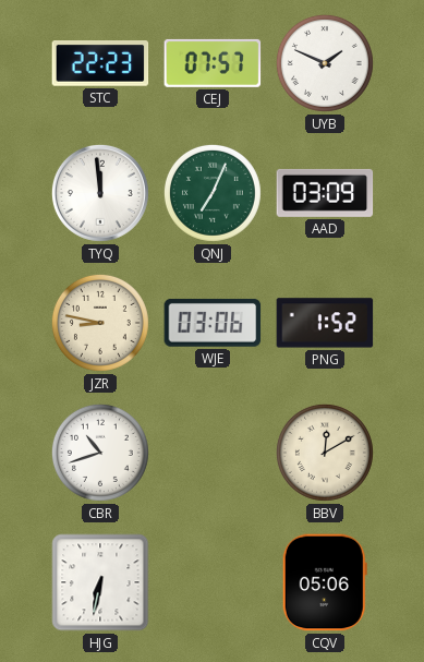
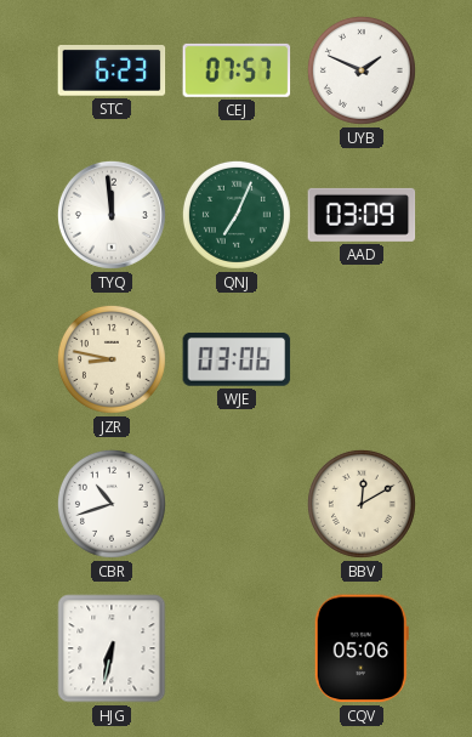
STC: 22:23 -> 6:23
PNG: 1:52 -> none
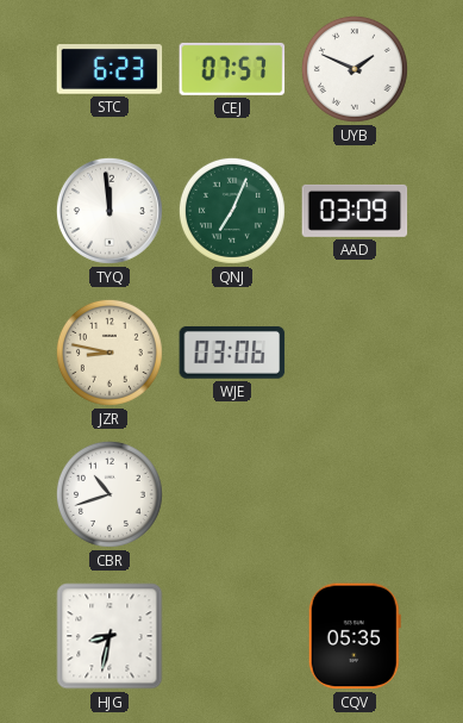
BBV: 12:10 -> none
HJG: 6:32 -> 8:32
CQV: 05:06 -> 05:35
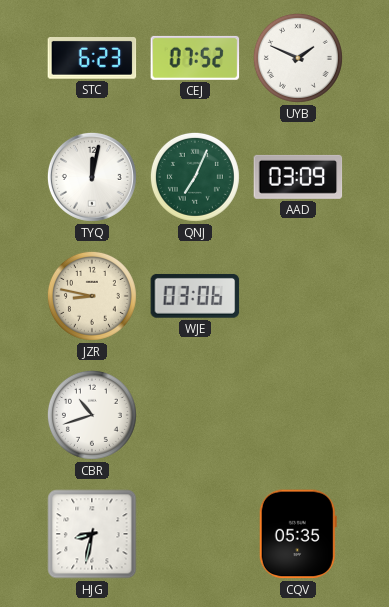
CEJ: 07:57 -> 07:52
TYQ: 11:59 -> 12:02
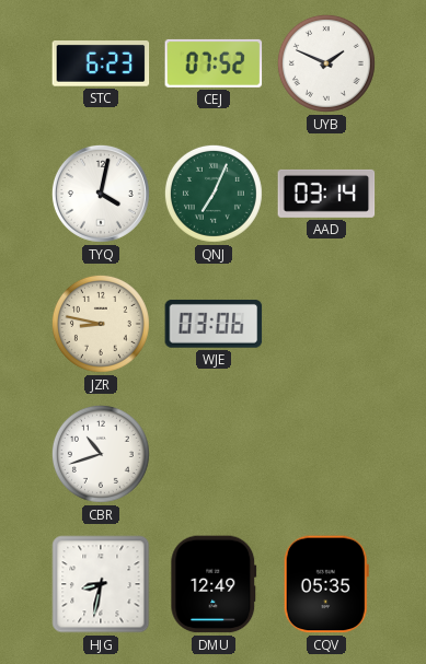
TYQ: 12:02 -> 4:02
AAD: 03:09 -> 03:14
DMU: none -> 12:49
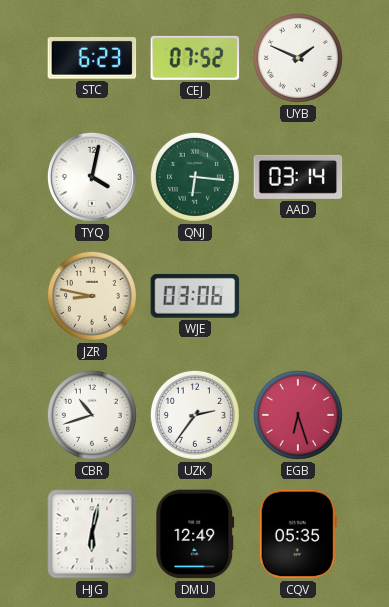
QNJ: 7:04 -> 6:16
UZK: none -> 2:36
EGB: none -> 6:27
HJG: 8:32 -> 6:02
